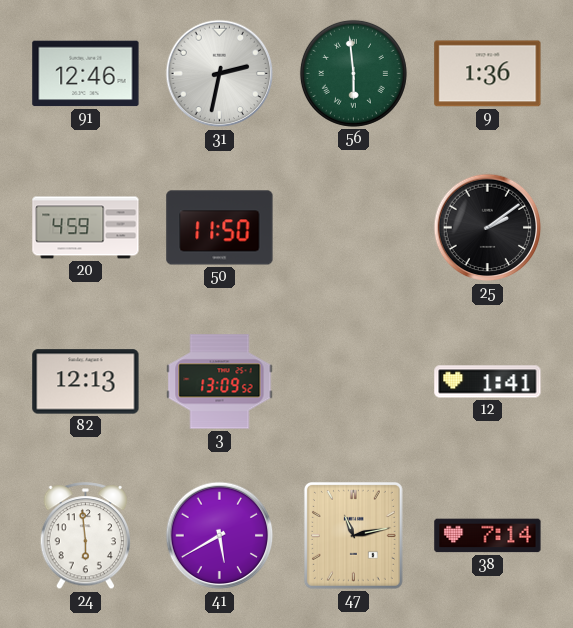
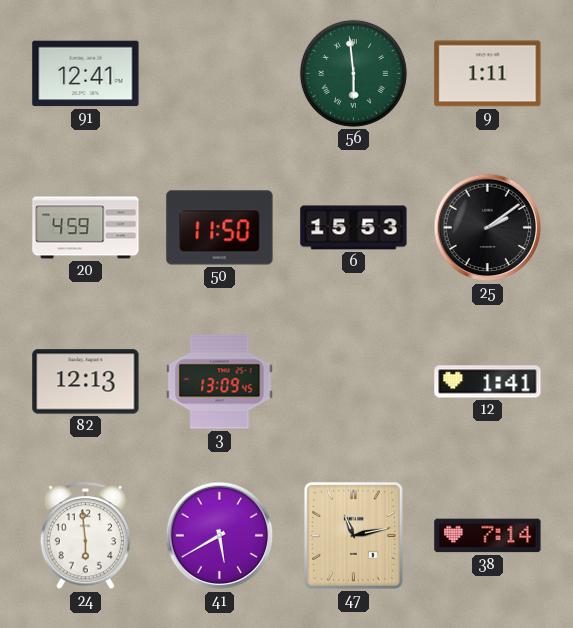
91: 12:46 -> 12:41
31: 2:32 -> none
9: 1:36 -> 1:11
6: none -> 15:53
3: 13:09:52 -> 13:09:45
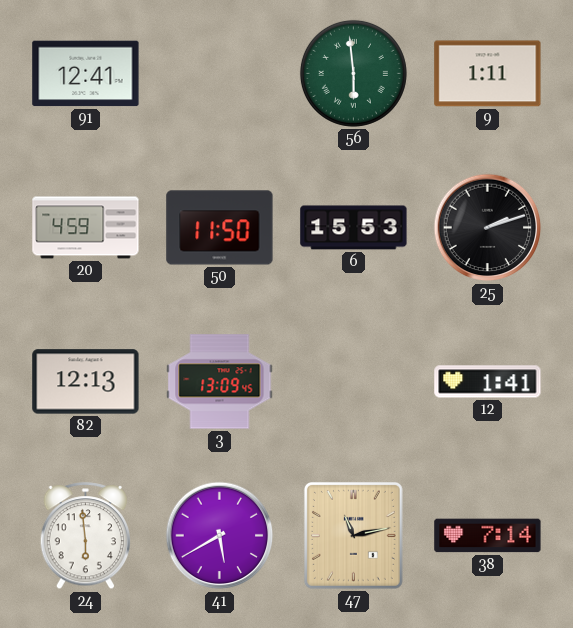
25: 2:09 -> 2:12
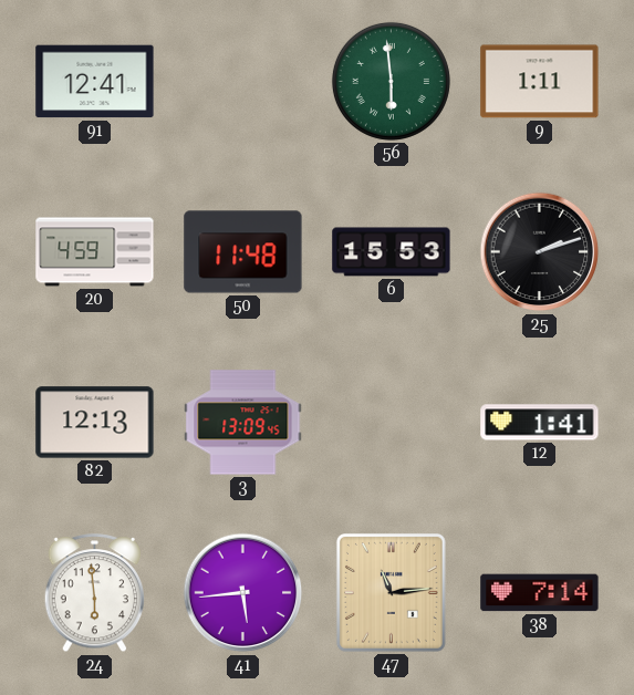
50: 11:50 -> 11:48
41: 5:40 -> 5:44
47: 11:13 -> 11:14
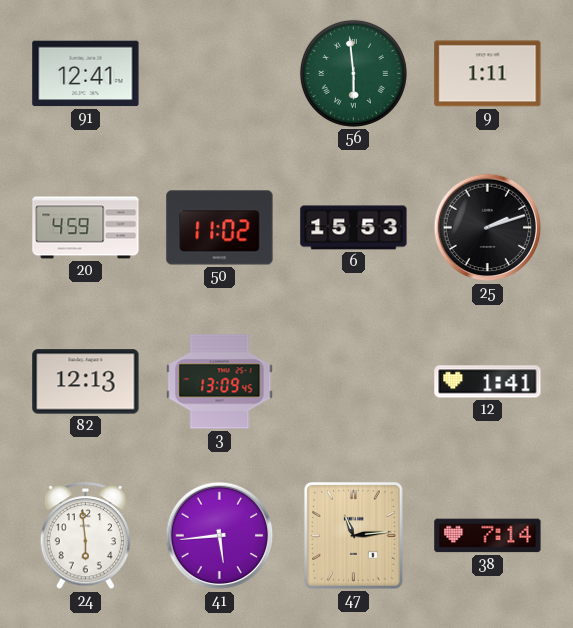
50: 11:48 -> 11:02
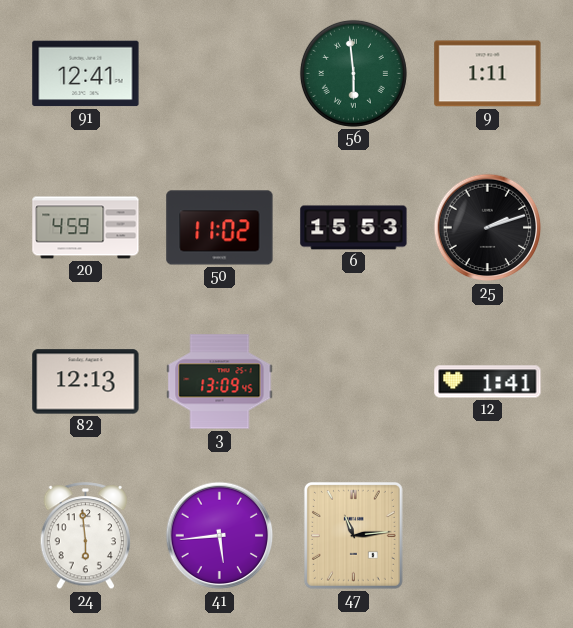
38: 7:14 -> none
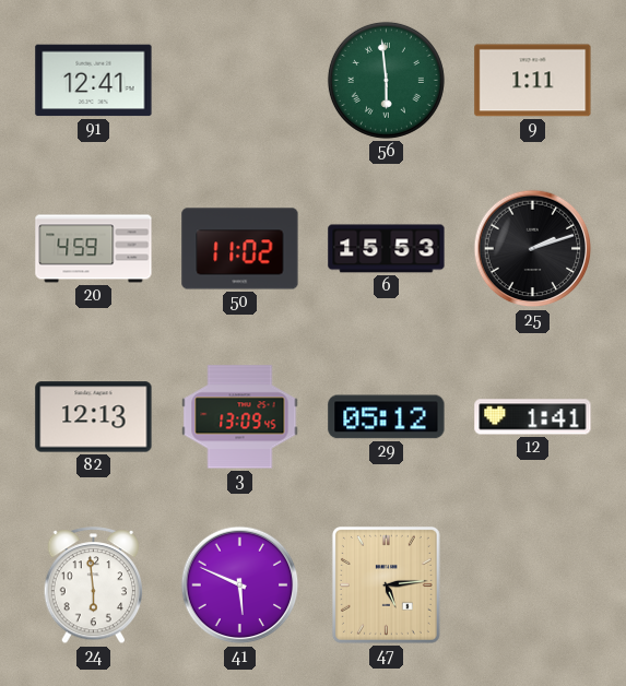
29: none -> 05:12
41: 5:44 -> 5:49
47: 11:14 -> 5:14
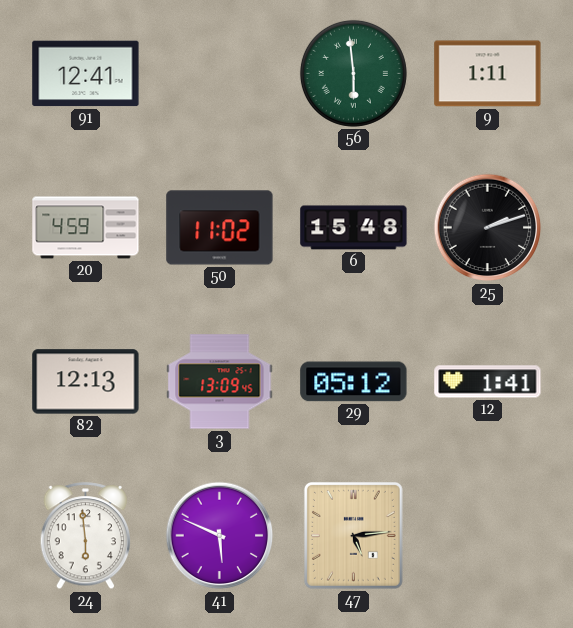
6: 15:53 -> 15:48
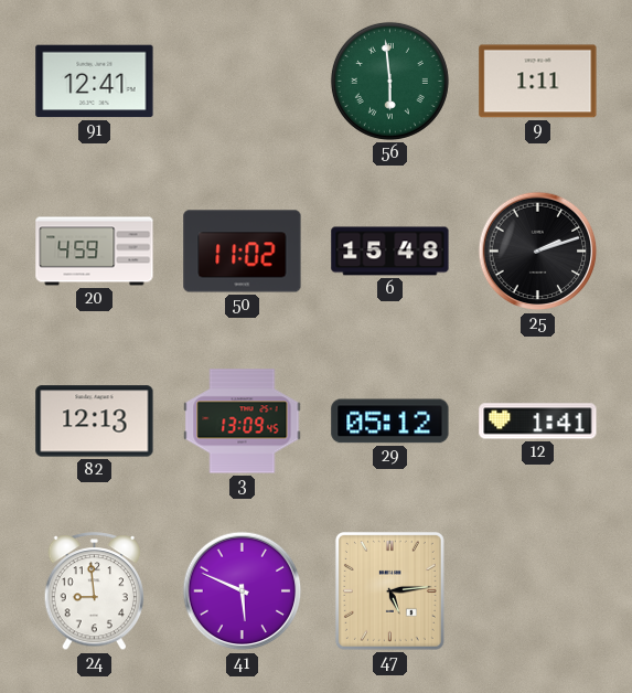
24: 5:59 -> 8:59
